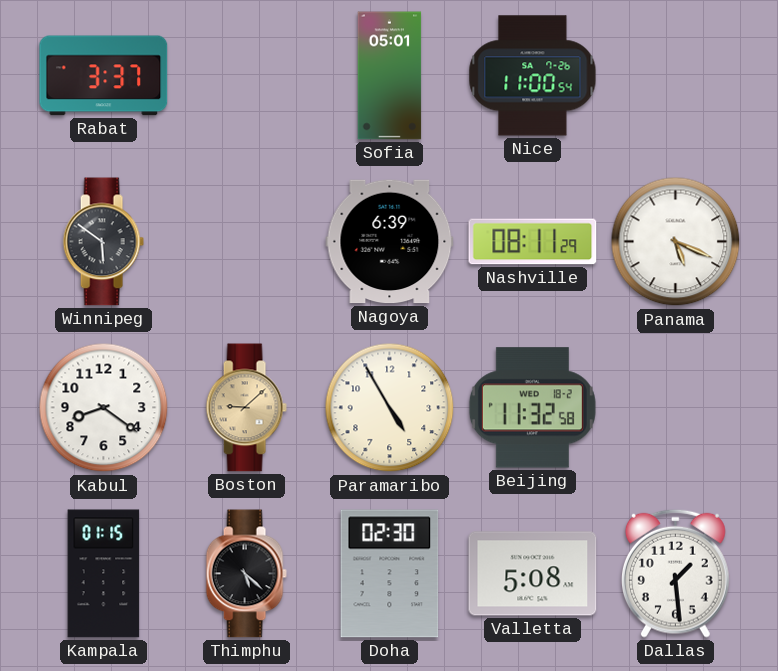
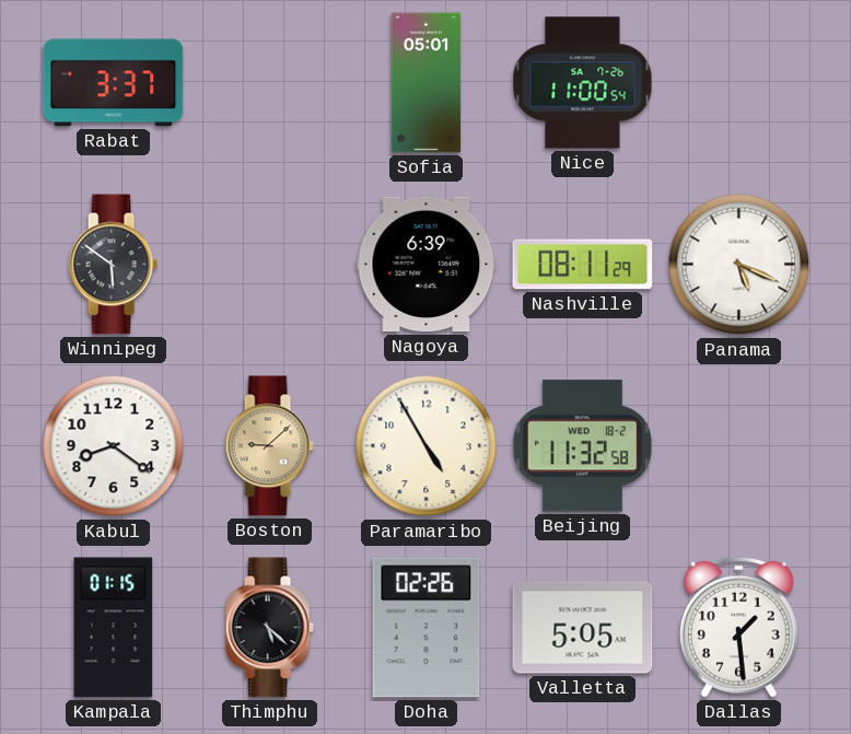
Doha: 02:30 -> 02:26
Valletta: 5:08 -> 5:05
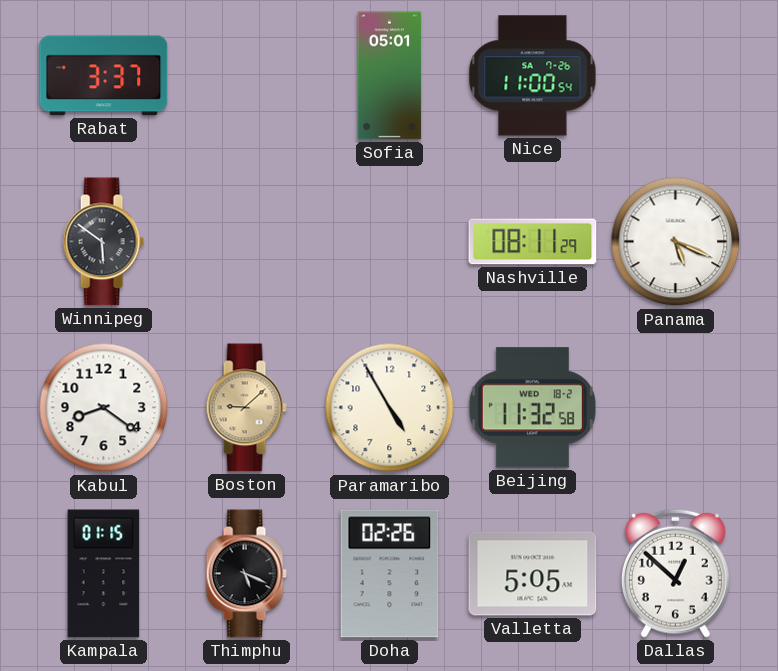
Nagoya: 6:39 -> none
Thimphu: 5:22 -> 5:19
Dallas: 1:29 -> 12:52
